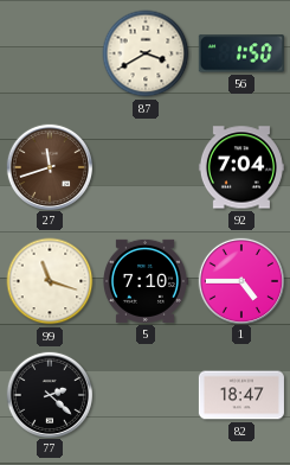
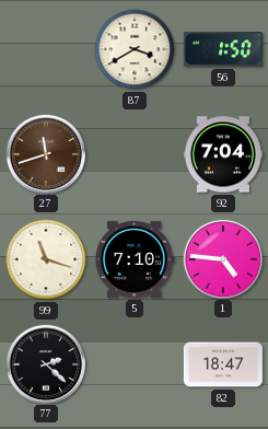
1: 4:45 -> 4:46
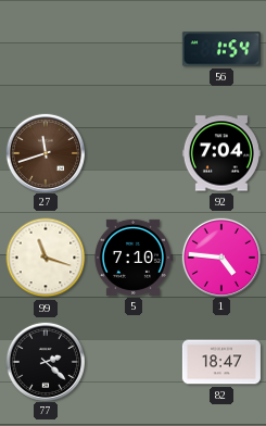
87: 3:40 -> none
56: 1:50 -> 1:54
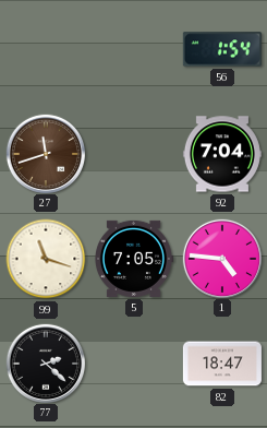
5: 7:10 -> 7:05
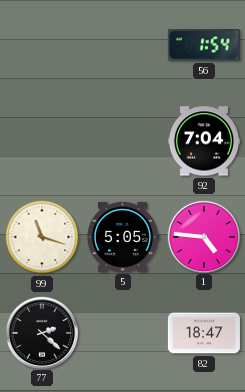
27: 11:42 -> none
5: 7:05 -> 5:05
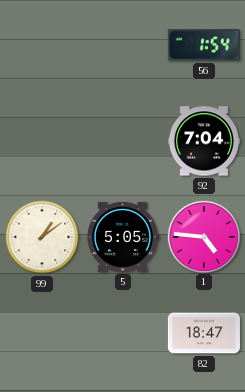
99: 11:18 -> 1:09
77: 2:22 -> none
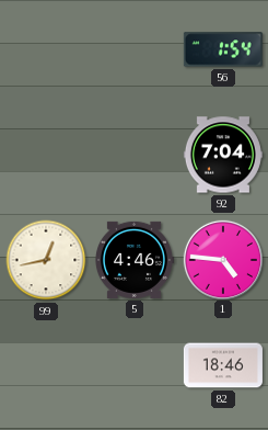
99: 1:09 -> 12:43
5: 5:05 -> 4:46
82: 18:47 -> 18:46
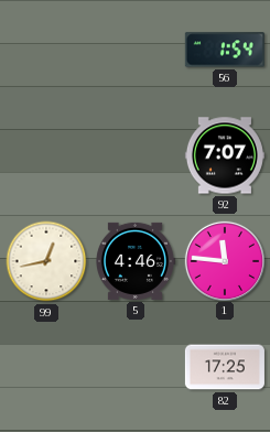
92: 7:04 -> 7:07
1: 4:46 -> 11:46
82: 18:46 -> 17:25
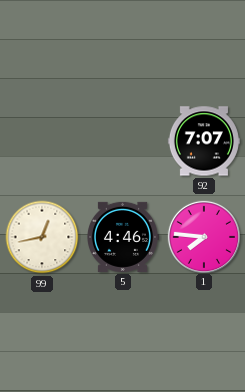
56: 1:54 -> none
1: 11:46 -> 7:46
82: 17:25 -> none
